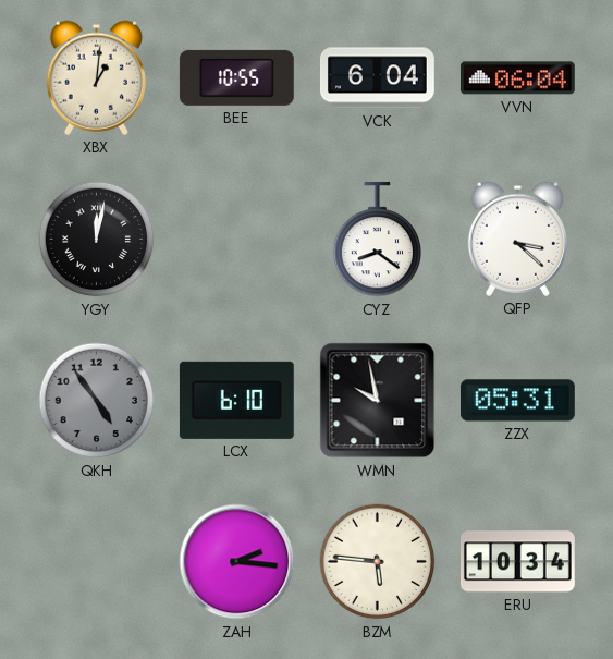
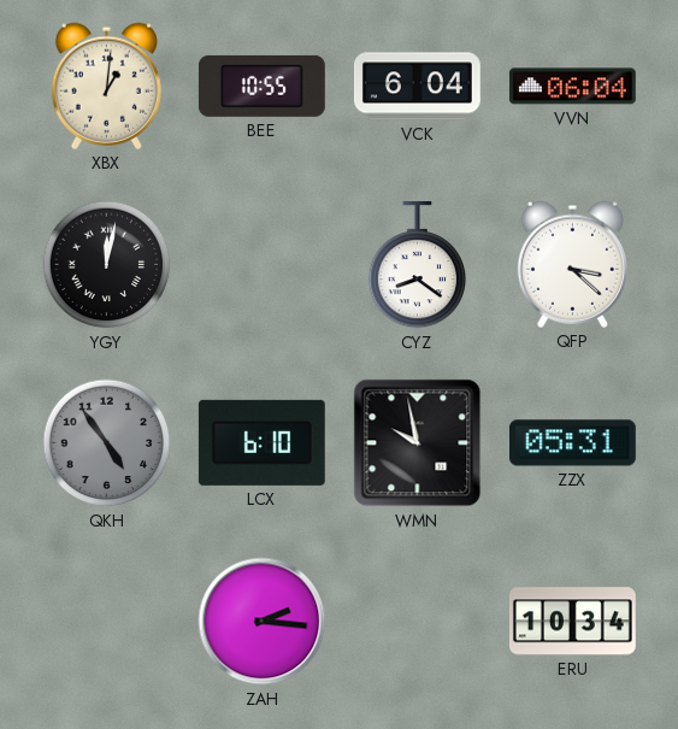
BZM: 5:46 -> none
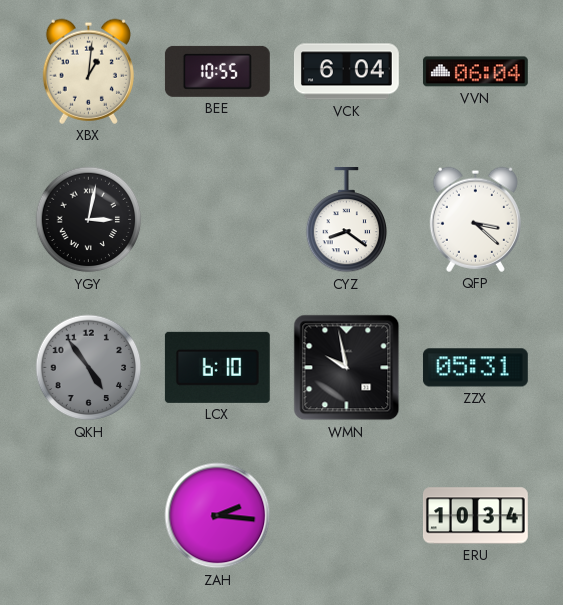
YGY: 12:02 -> 3:02
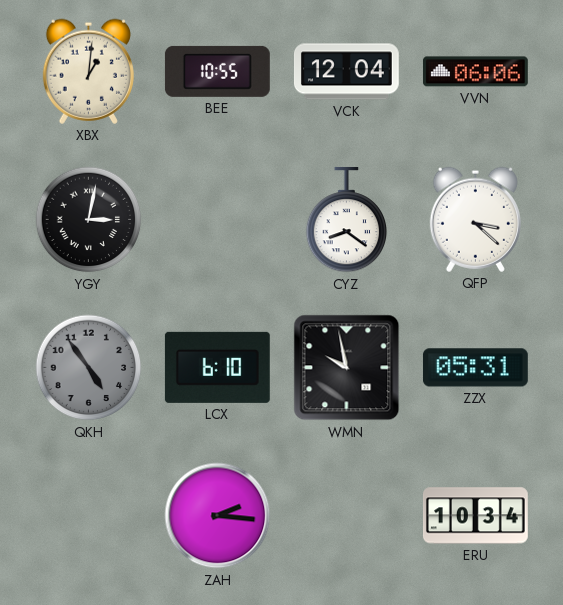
VCK: 6:04 -> 12:04
VVN: 06:04 -> 06:06
